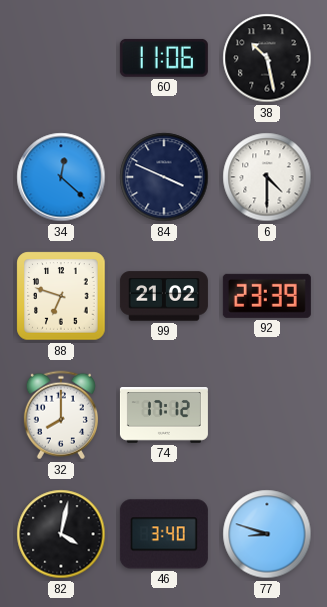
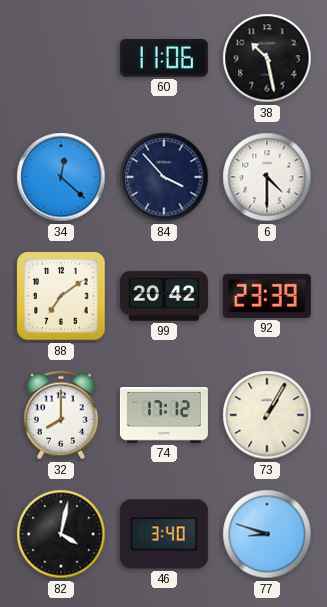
84: 3:49 -> 3:53
88: 6:48 -> 7:09
99: 21:02 -> 20:42
73: none -> 1:05
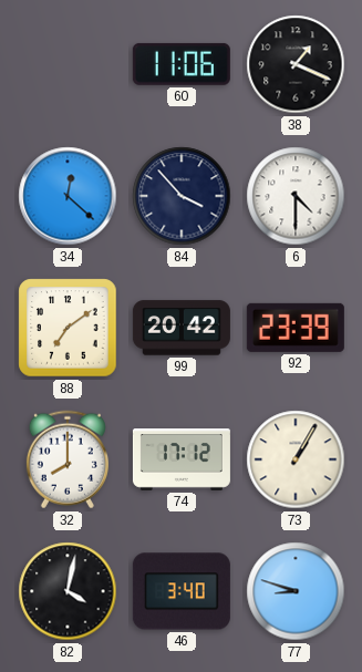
38: 10:28 -> 1:19
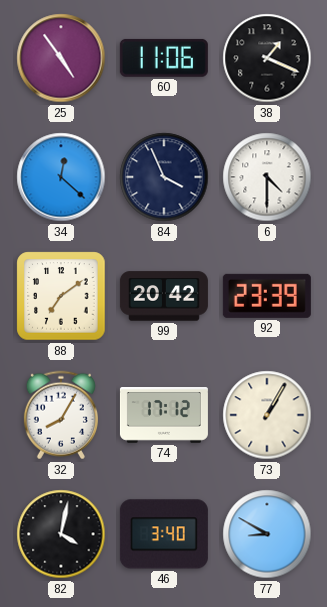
25: none -> 4:54
84: 3:53 -> 3:56
32: 8:00 -> 8:05
77: 8:48 -> 8:50
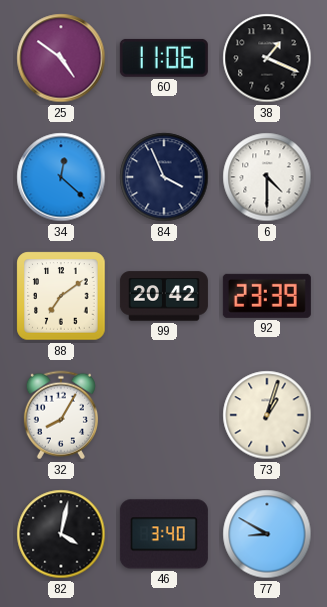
25: 4:54 -> 4:51
74: 17:12 -> none
73: 1:05 -> 1:03
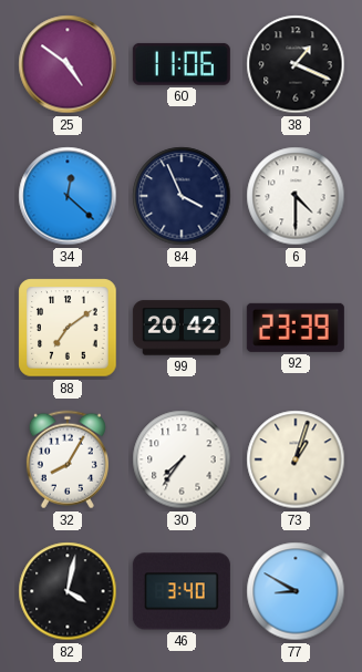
30: none -> 7:36
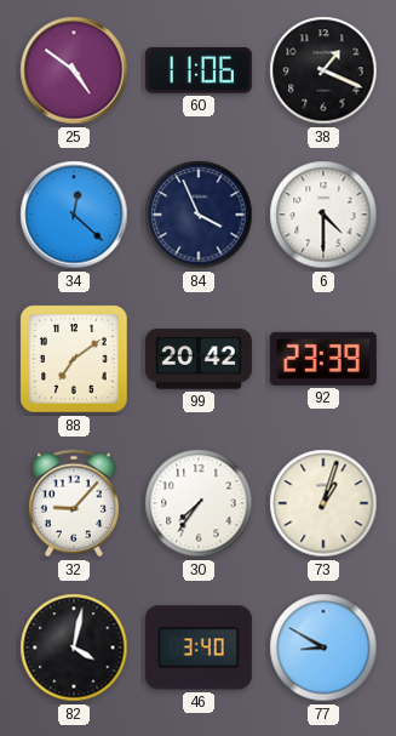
32: 8:05 -> 9:07
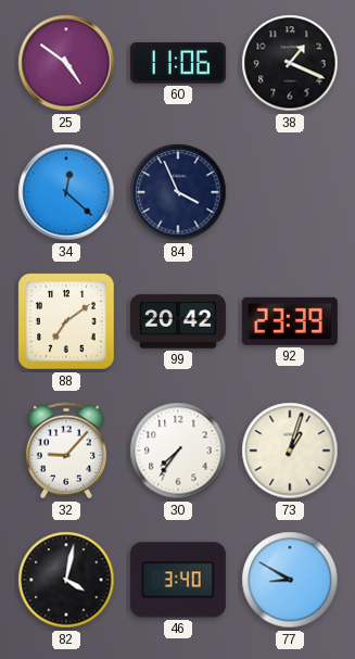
6: 4:30 -> none
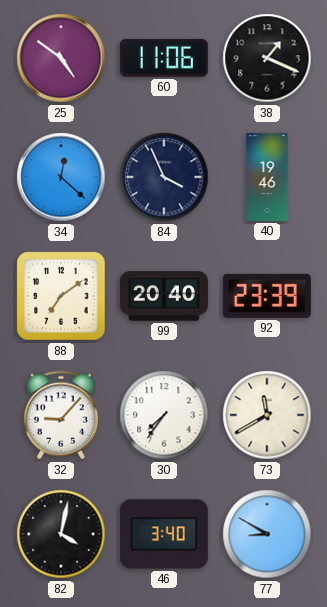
40: none -> 19:46
99: 20:42 -> 20:40
73: 1:03 -> 11:40
